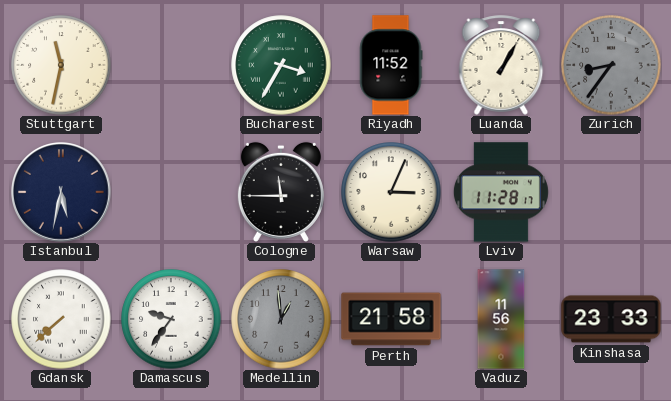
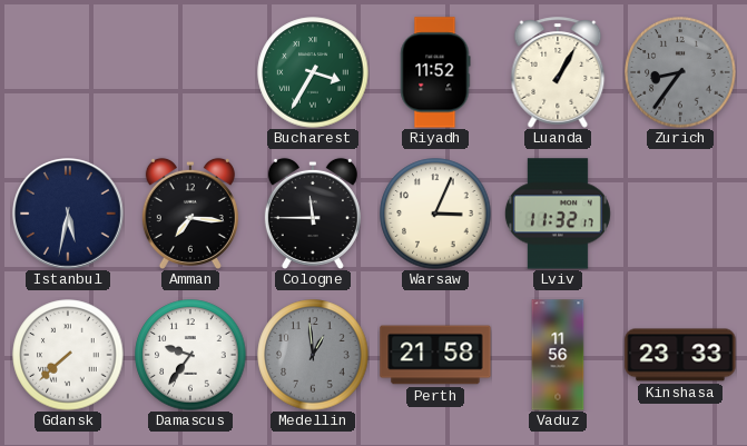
Stuttgart: 11:32 -> none
Amman: none -> 7:16
Lviv: 11:28 -> 11:32
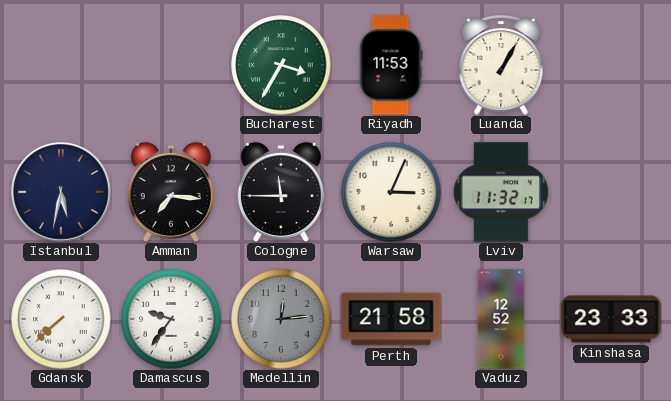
Riyadh: 11:52 -> 11:53
Zurich: 8:36 -> none
Medellin: 12:59 -> 12:14
Vaduz: 11:56 -> 12:52
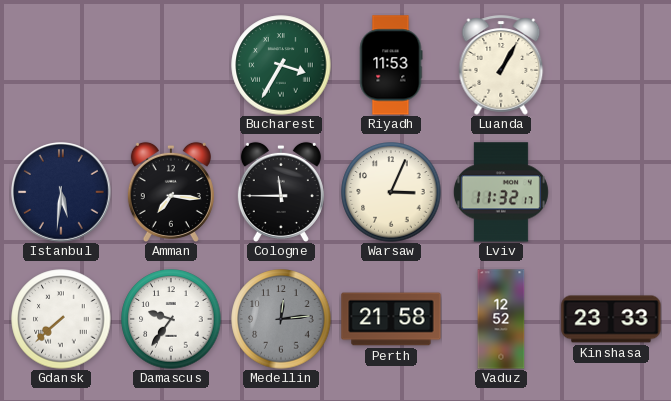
Istanbul: 5:32 -> 5:31
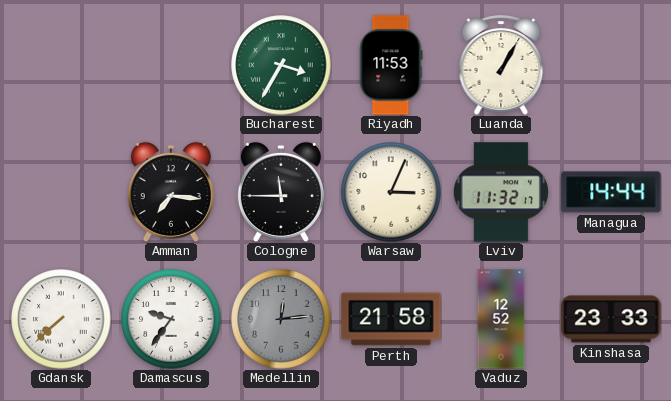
Istanbul: 5:31 -> none
Managua: none -> 14:44
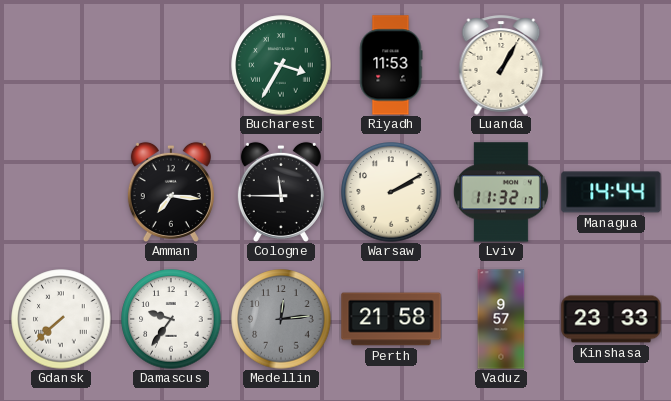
Warsaw: 3:04 -> 2:10
Vaduz: 12:52 -> 9:57
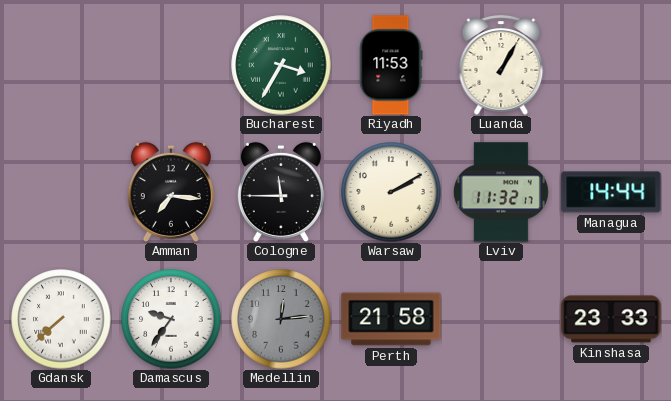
Vaduz: 9:57 -> none
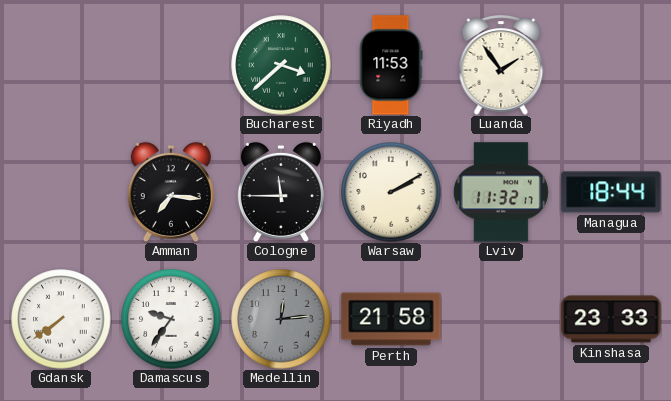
Bucharest: 3:35 -> 3:38
Luanda: 1:05 -> 1:54
Managua: 14:44 -> 18:44
Gdansk: 7:38 -> 7:39
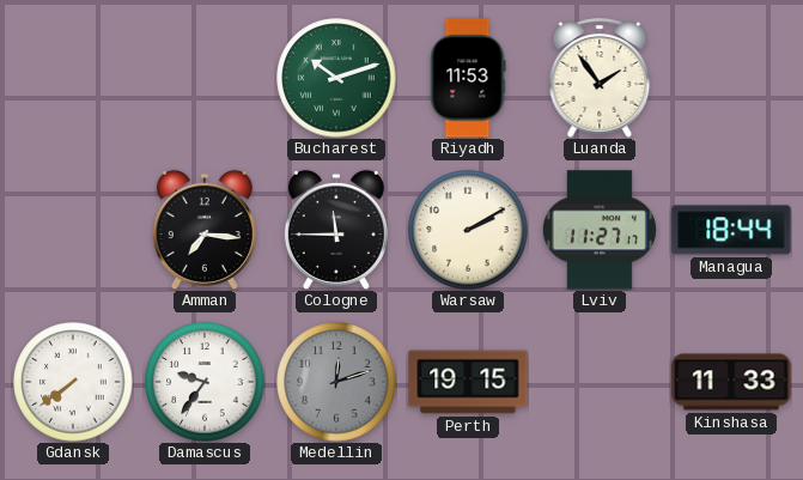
Bucharest: 3:38 -> 10:12
Lviv: 11:32 -> 11:27
Medellin: 12:14 -> 12:12
Perth: 21:58 -> 19:15
Kinshasa: 23:33 -> 11:33
